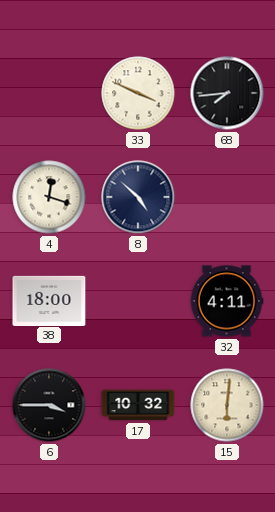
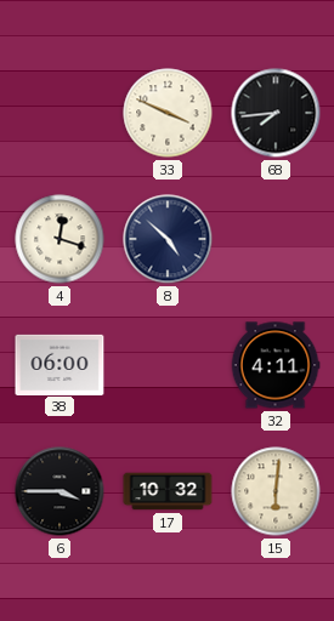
38: 18:00 -> 06:00
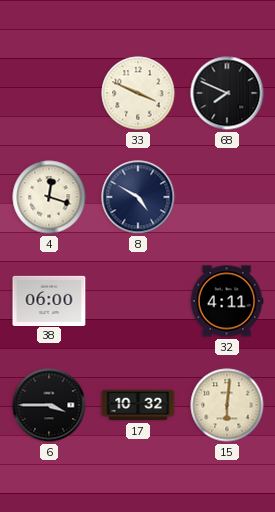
68: 7:44 -> 7:49
8: 4:52 -> 4:50
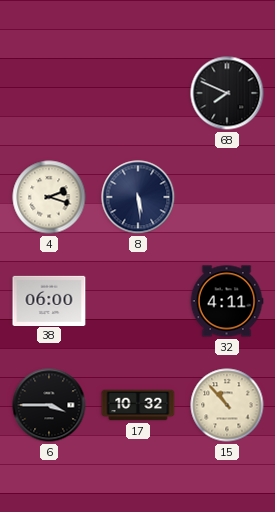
33: 3:49 -> none
4: 12:18 -> 2:18
8: 4:50 -> 5:29
15: 6:01 -> 10:53
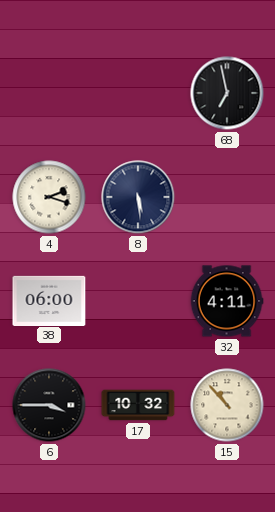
68: 7:49 -> 6:58
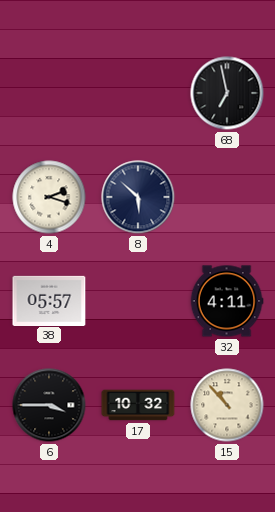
8: 5:29 -> 5:52
38: 06:00 -> 05:57
